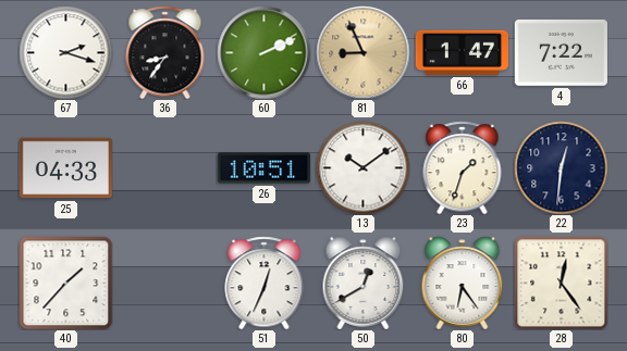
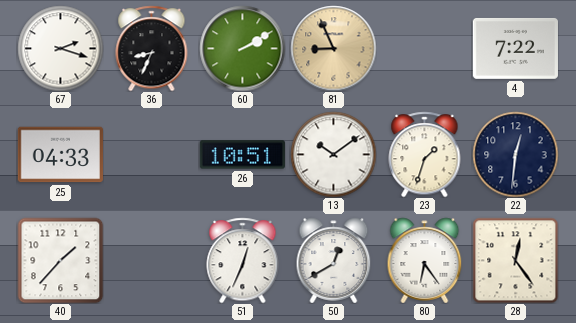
36: 8:36 -> 8:34
60: 2:11 -> 2:10
66: 1:47 -> none
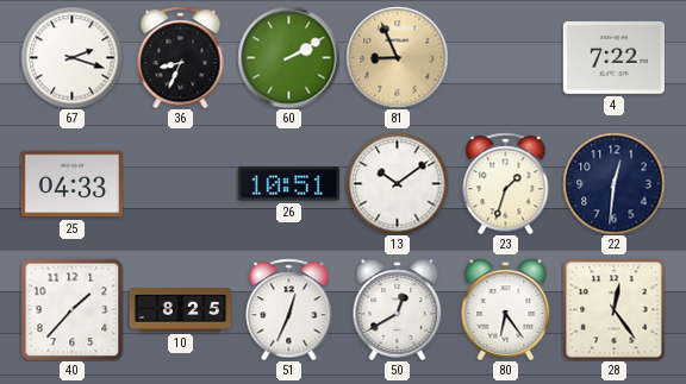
10: none -> 8:25
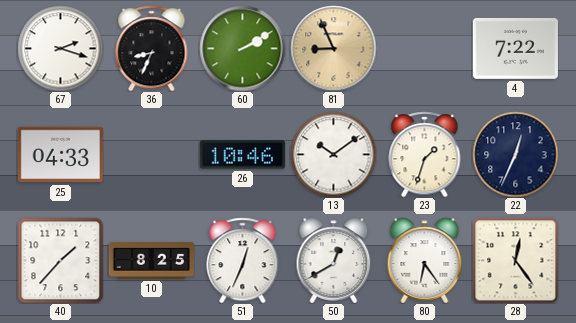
26: 10:51 -> 10:46
22: 12:31 -> 12:34
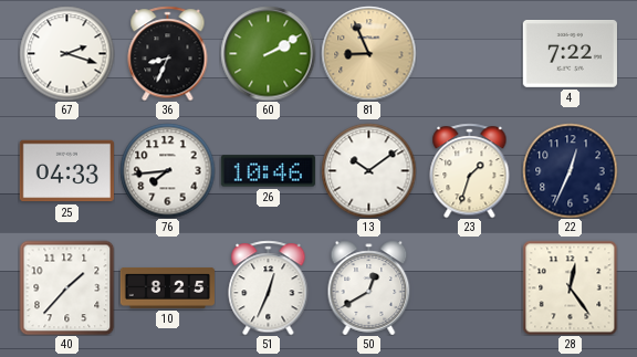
76: none -> 7:44
80: 6:24 -> none
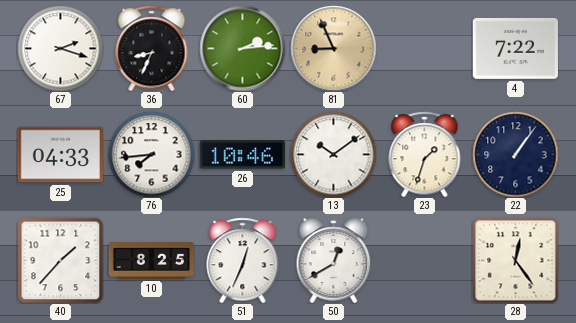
60: 2:10 -> 2:14
22: 12:34 -> 1:06
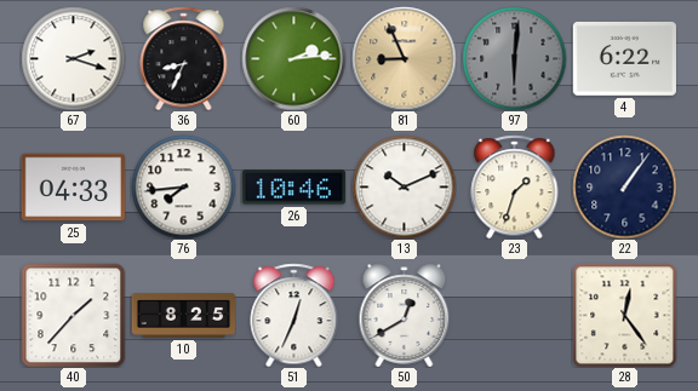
97: none -> 6:01
4: 7:22 -> 6:22
13: 10:09 -> 10:11
